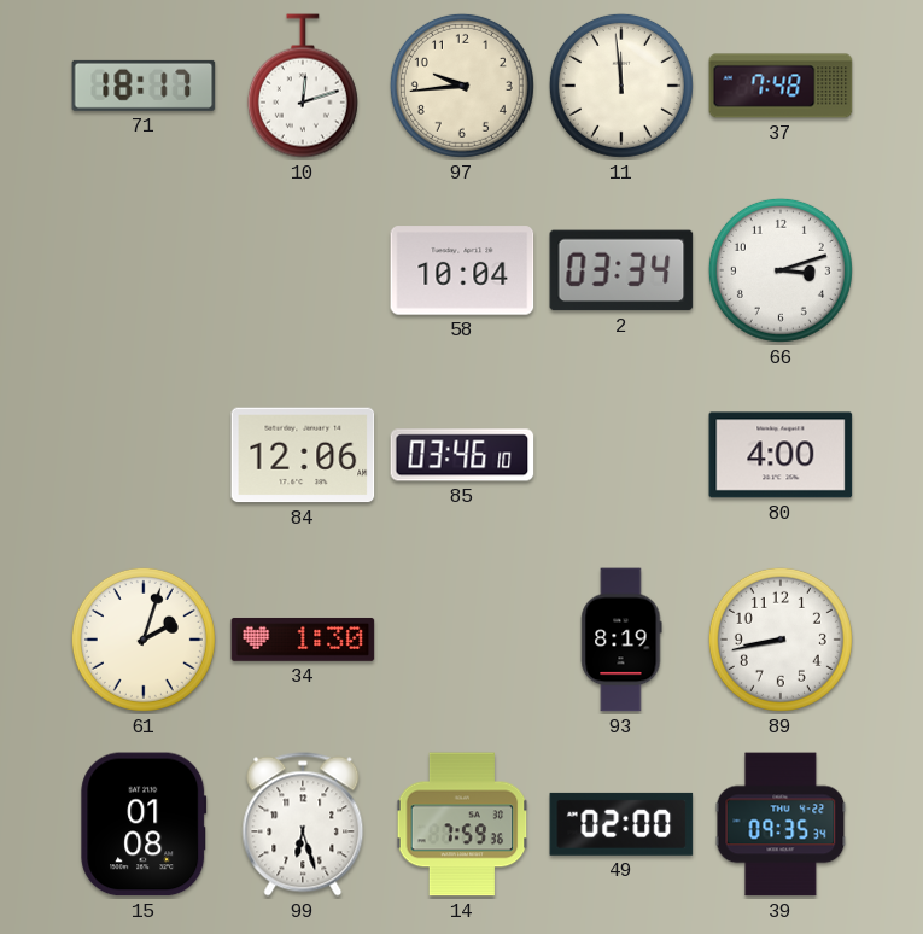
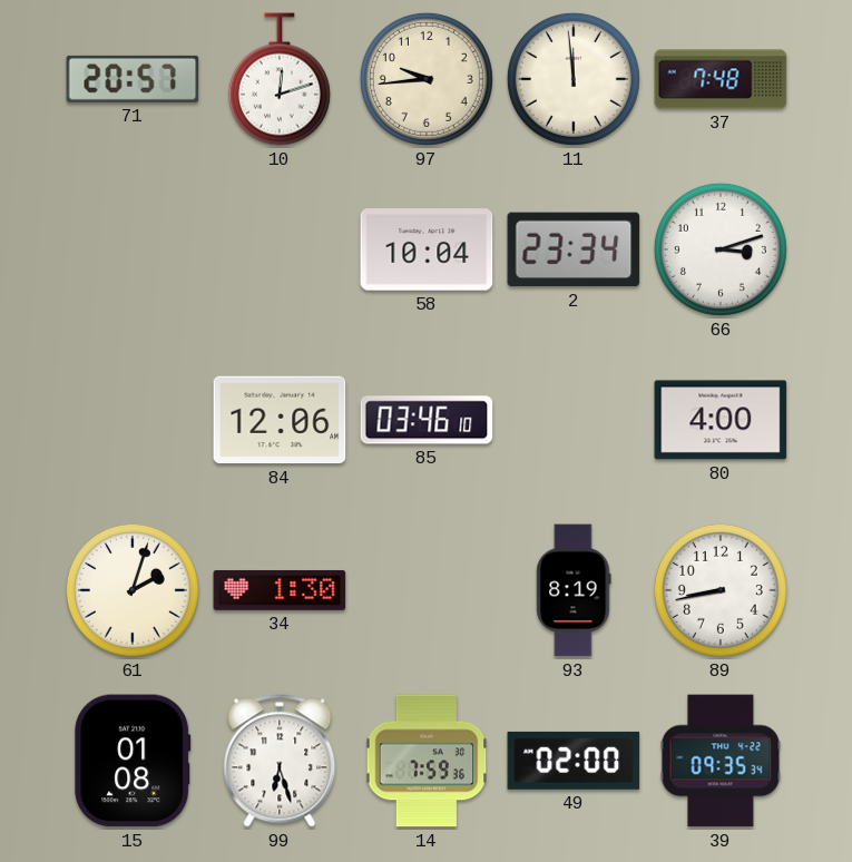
71: 18:17 -> 20:57
2: 03:34 -> 23:34
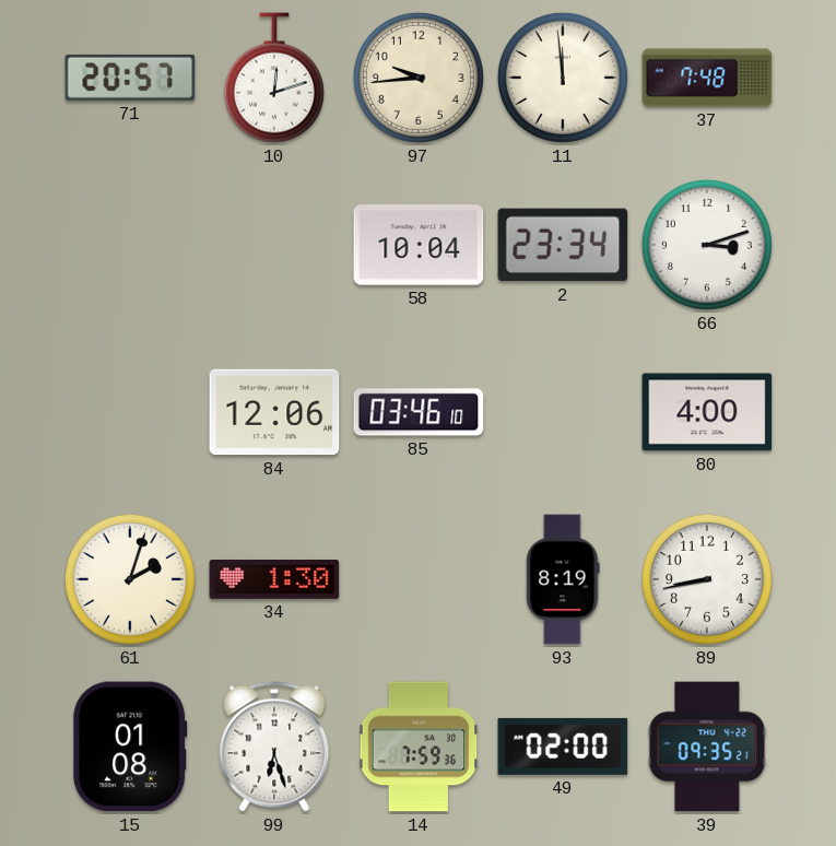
39: 09:35:34 -> 09:35:21
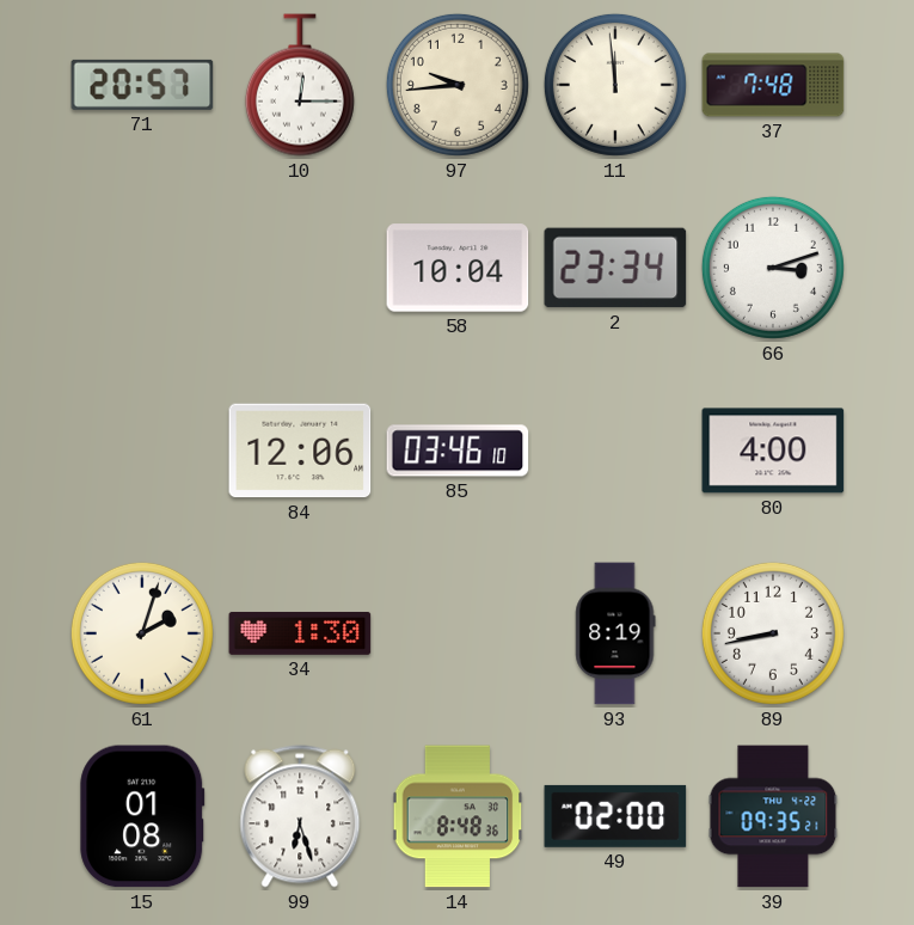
10: 12:12 -> 12:15
14: 7:59 -> 8:48
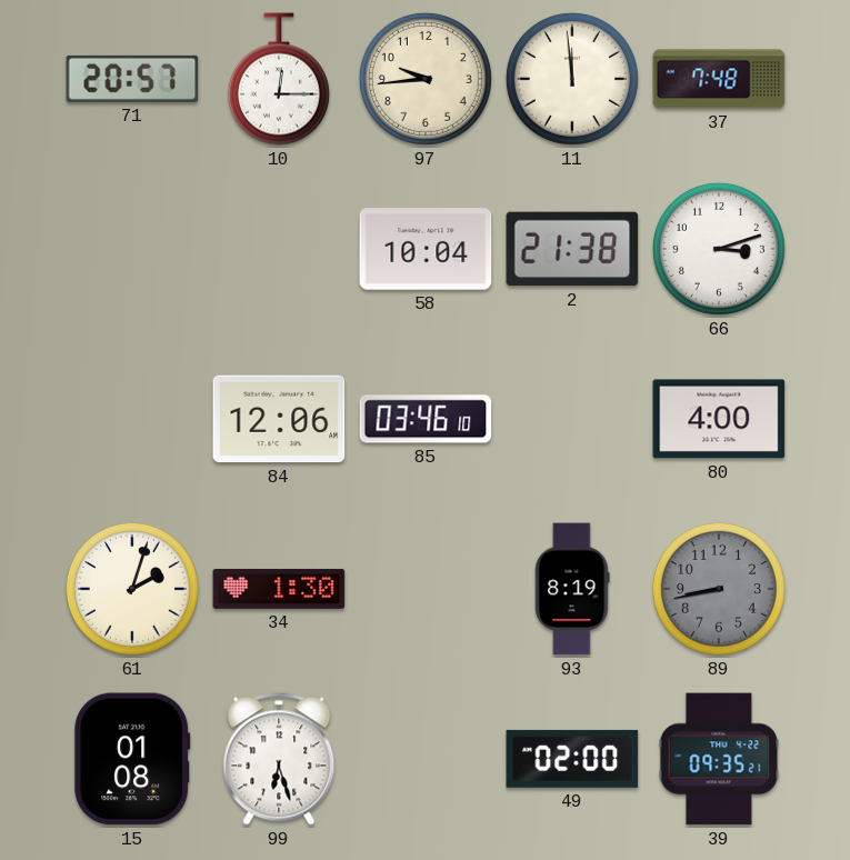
2: 23:34 -> 21:38
89 dial: white -> grey
14: 8:48 -> none
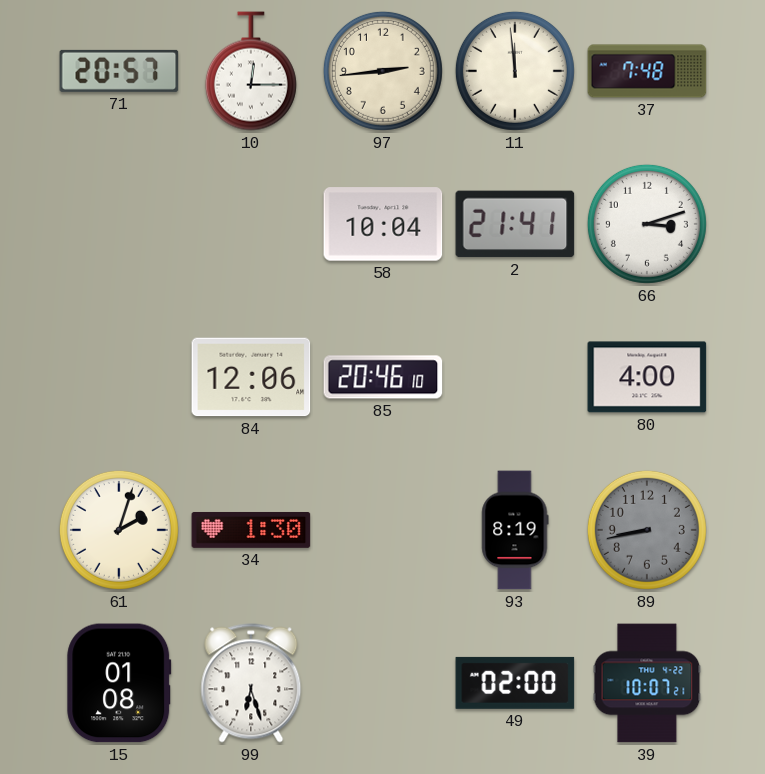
97: 9:44 -> 2:44
2: 21:38 -> 21:41
85: 03:46 -> 20:46
39: 09:35 -> 10:07
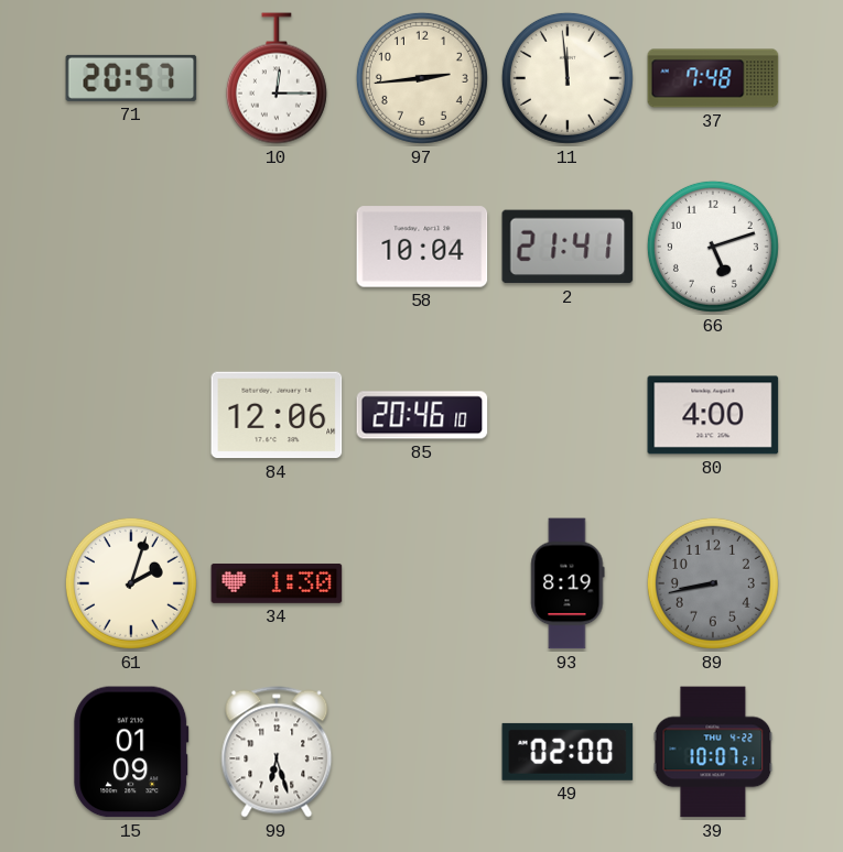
66: 3:12 -> 5:12
15: 01:08 -> 01:09
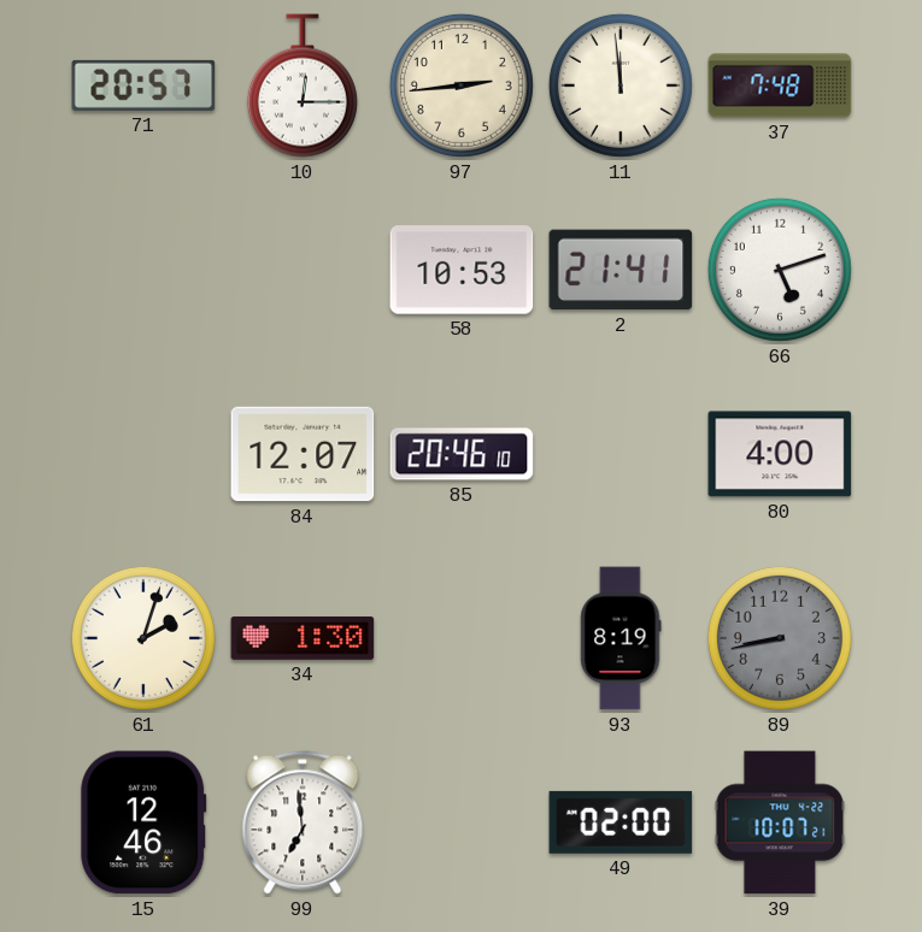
58: 10:04 -> 10:53
84: 12:06 -> 12:07
15: 01:09 -> 12:46
99: 6:27 -> 6:59
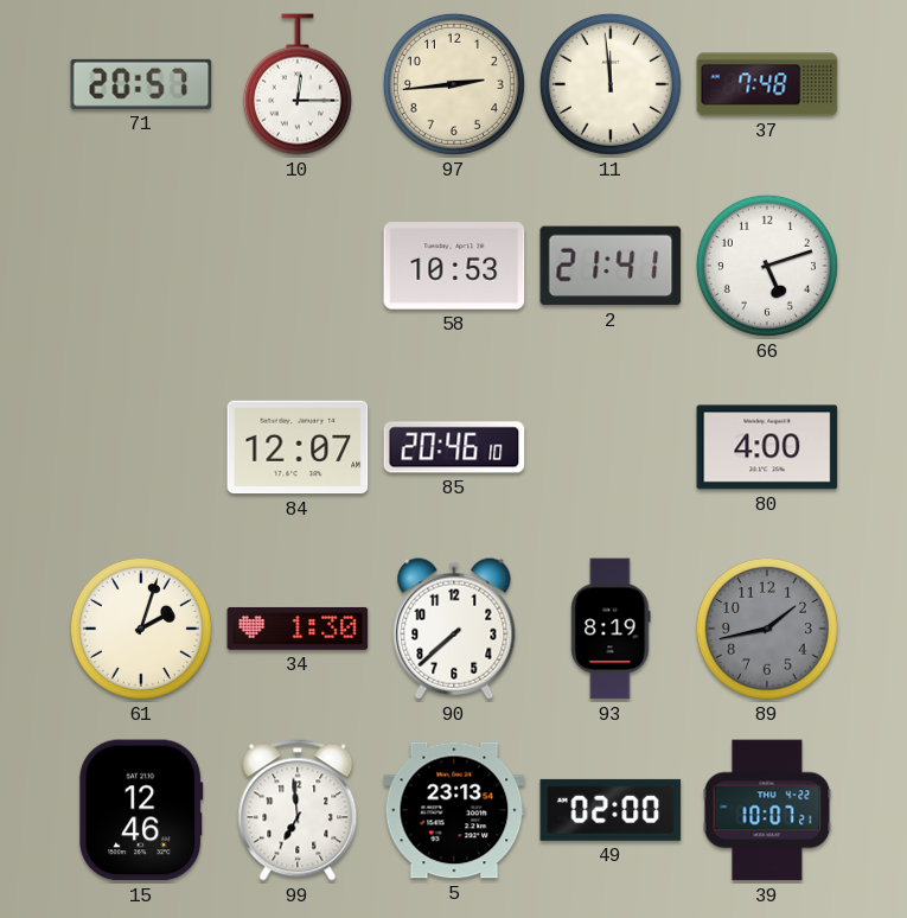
90: none -> 7:38
89: 8:43 -> 1:43
5: none -> 23:13
